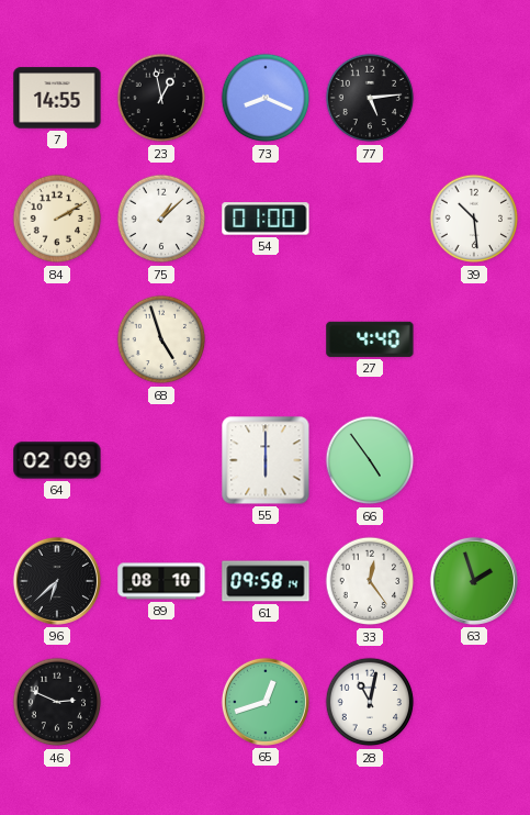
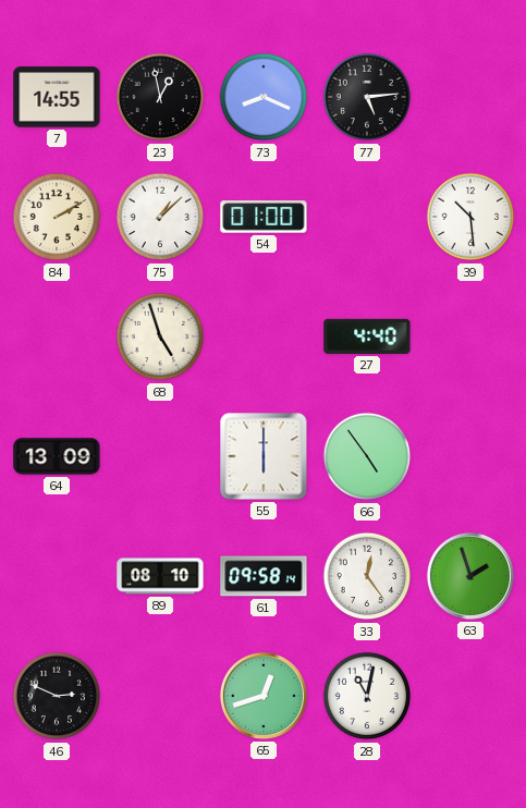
64: 02:09 -> 13:09
96: 6:38 -> none
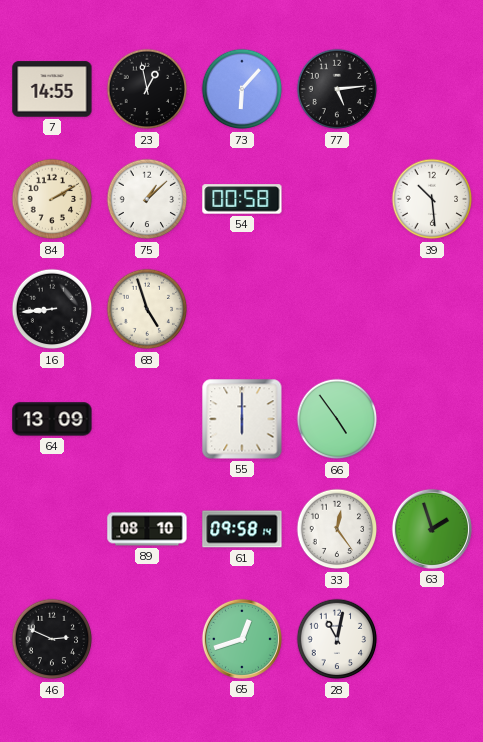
73: 8:19 -> 6:07
54: 01:00 -> 00:58
16: none -> 8:44
27: 4:40 -> none
